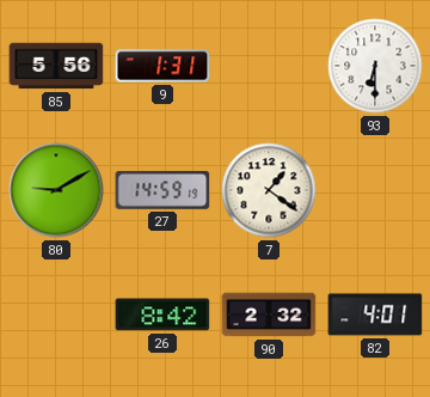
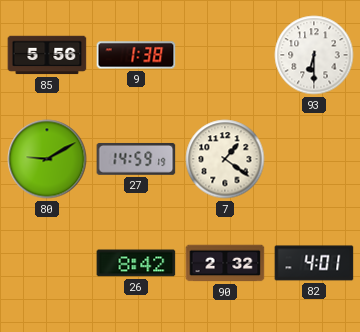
9: 1:31 -> 1:38
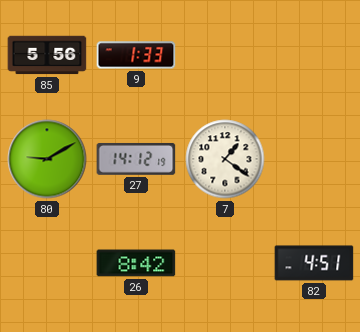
9: 1:38 -> 1:33
93: 6:30 -> none
27: 14:59 -> 14:12
90: 2:32 -> none
82: 4:01 -> 4:51
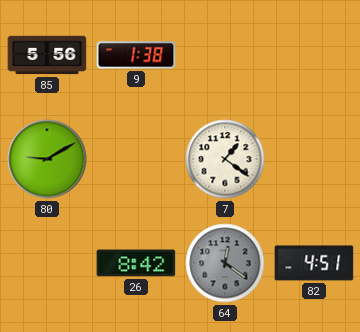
9: 1:33 -> 1:38
27: 14:12 -> none
64: none -> 12:21
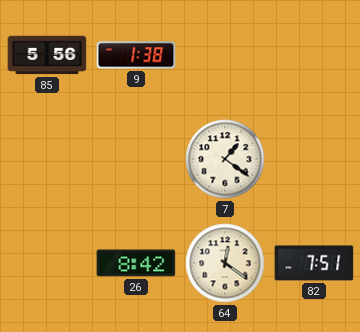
80: 9:10 -> none
64 dial: grey -> cream
82: 4:51 -> 7:51
